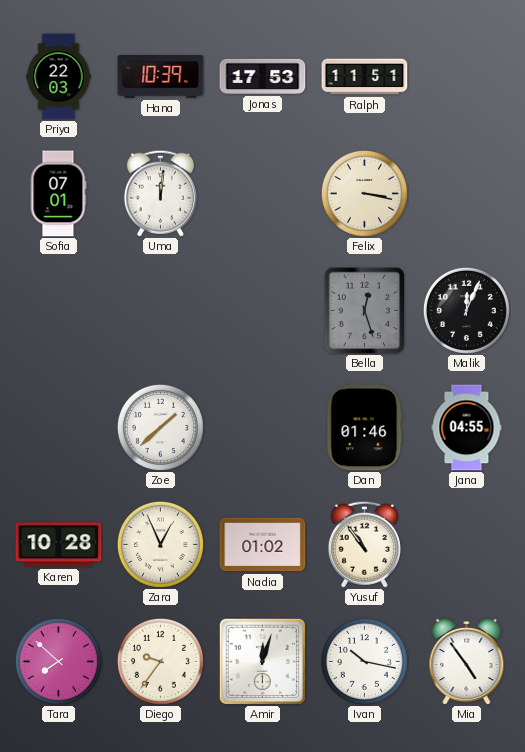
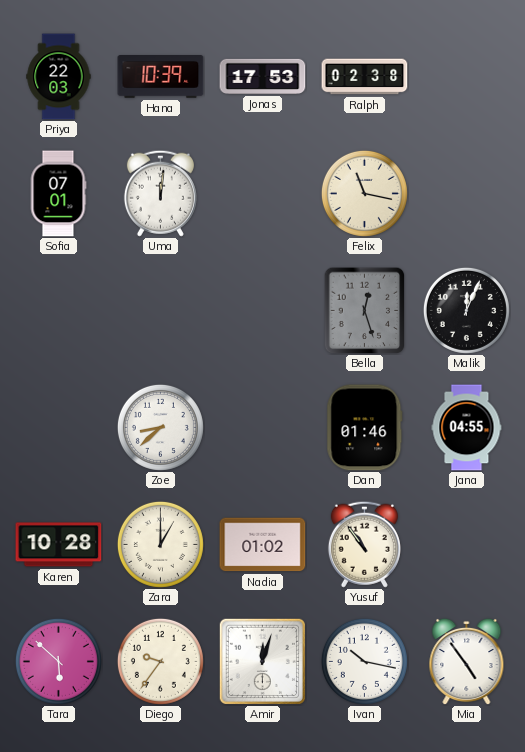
Ralph: 11:51 -> 02:38
Felix: 3:17 -> 11:17
Zoe: 1:38 -> 8:38
Zara: 12:56 -> 1:00
Tara: 7:52 -> 5:52
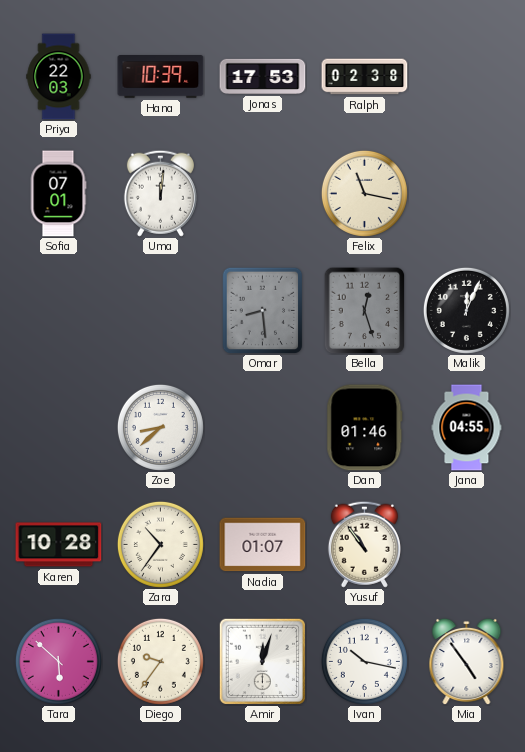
Omar: none -> 8:29
Zara: 1:00 -> 10:36
Nadia: 01:02 -> 01:07
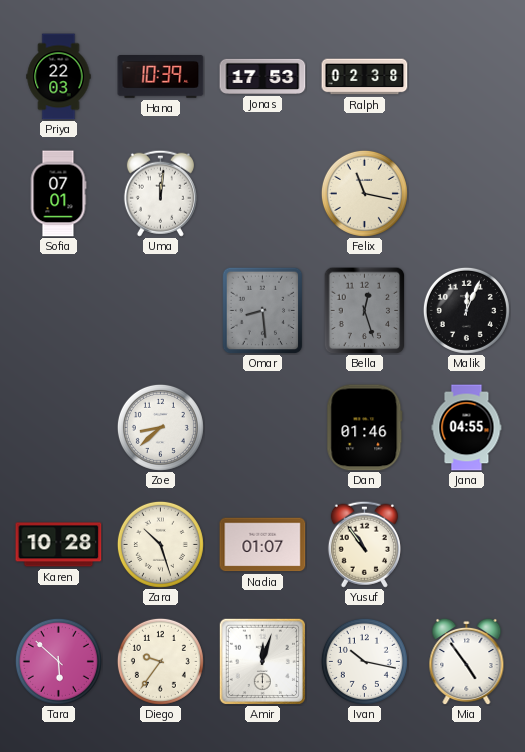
Zara: 10:36 -> 10:27
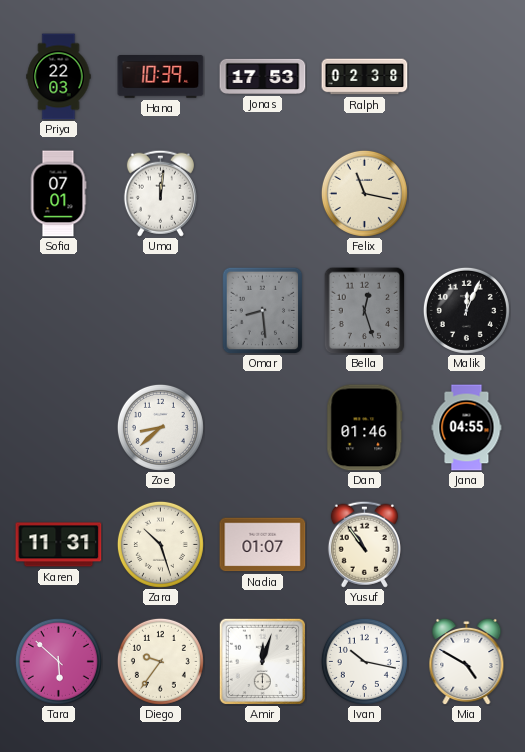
Karen: 10:28 -> 11:31
Mia: 4:54 -> 4:50
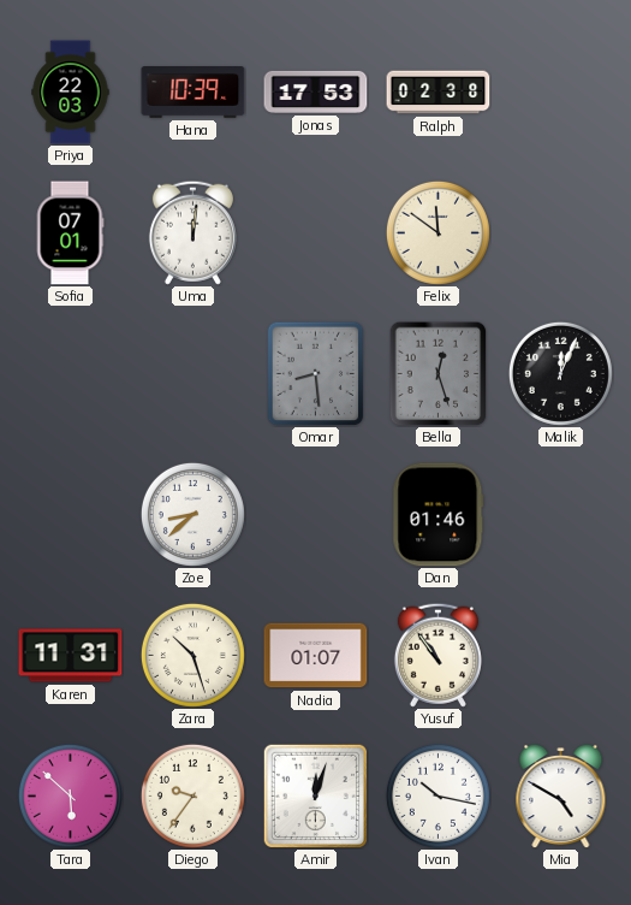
Felix: 11:17 -> 11:51
Jana: 04:55 -> none
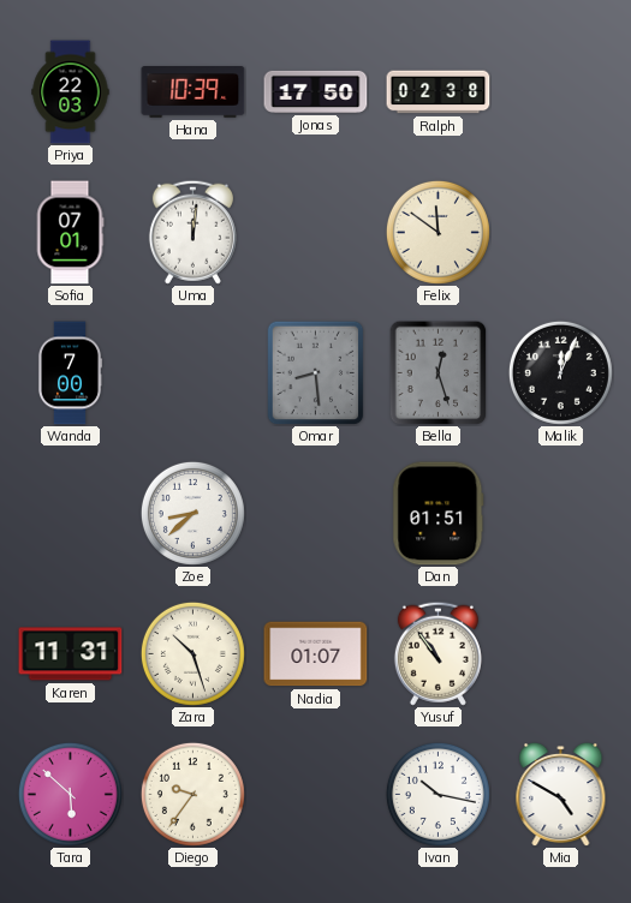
Jonas: 17:53 -> 17:50
Wanda: none -> 7:00
Dan: 01:46 -> 01:51
Amir: 12:03 -> none
